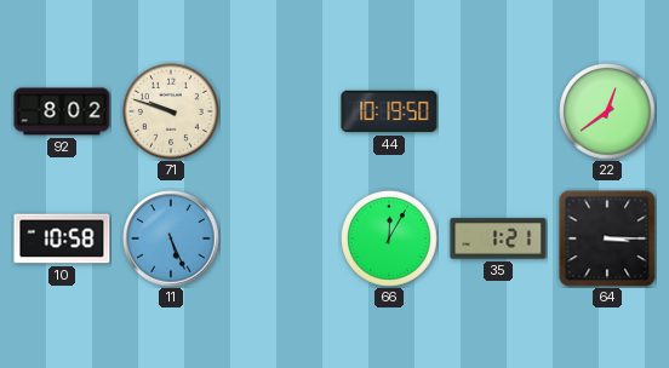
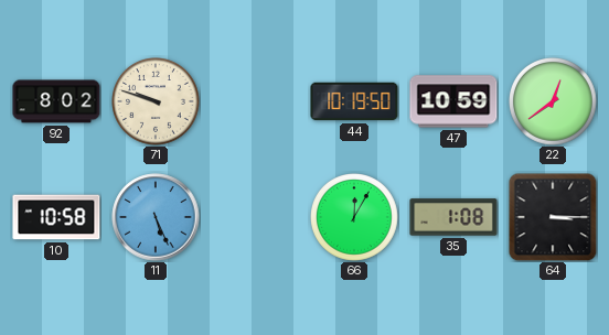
47: none -> 10:59
35: 1:21 -> 1:08
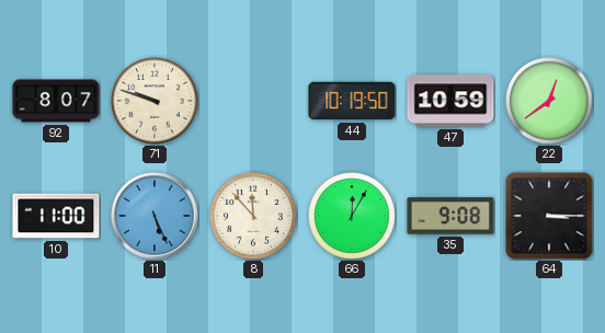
92: 8:02 -> 8:07
10: 10:58 -> 11:00
8: none -> 11:53
35: 1:08 -> 9:08
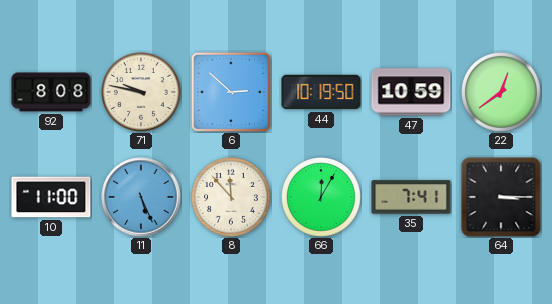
92: 8:07 -> 8:08
71: 9:48 -> 9:47
6: none -> 2:52
35: 9:08 -> 7:41
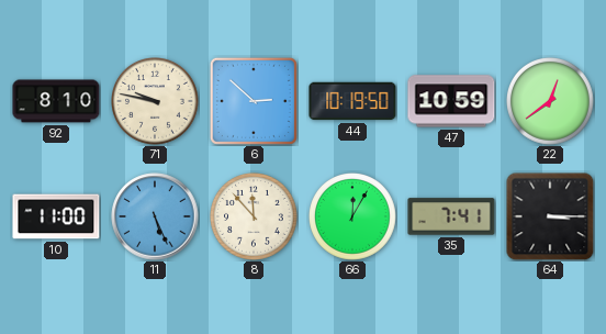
92: 8:08 -> 8:10
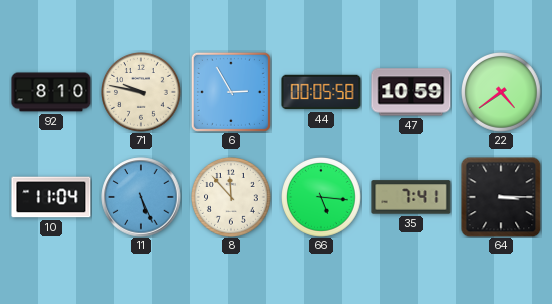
6: 2:52 -> 2:55
44: 10:19 -> 00:05
22: 12:39 -> 4:39
10: 11:00 -> 11:04
66: 12:05 -> 5:16
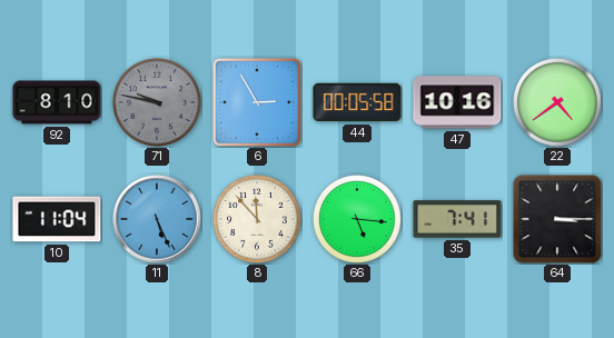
71 dial: cream -> grey
47: 10:59 -> 10:16
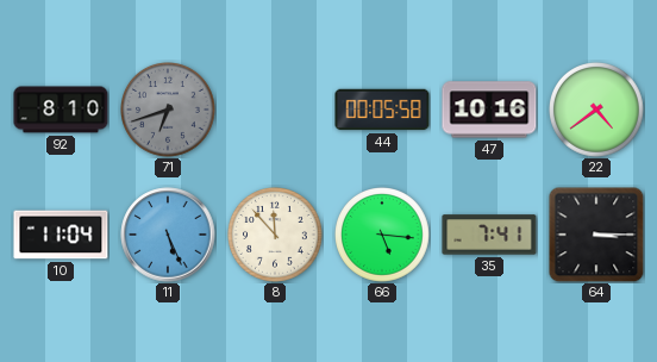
71: 9:47 -> 6:42
6: 2:55 -> none
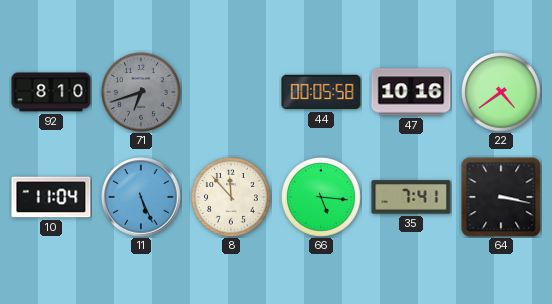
64: 3:15 -> 3:17
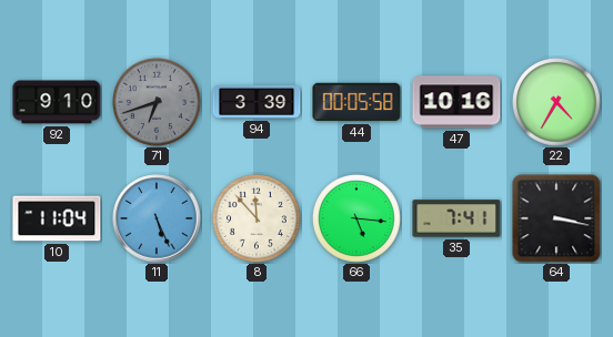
92: 8:10 -> 9:10
94: none -> 3:39
22: 4:39 -> 4:35
